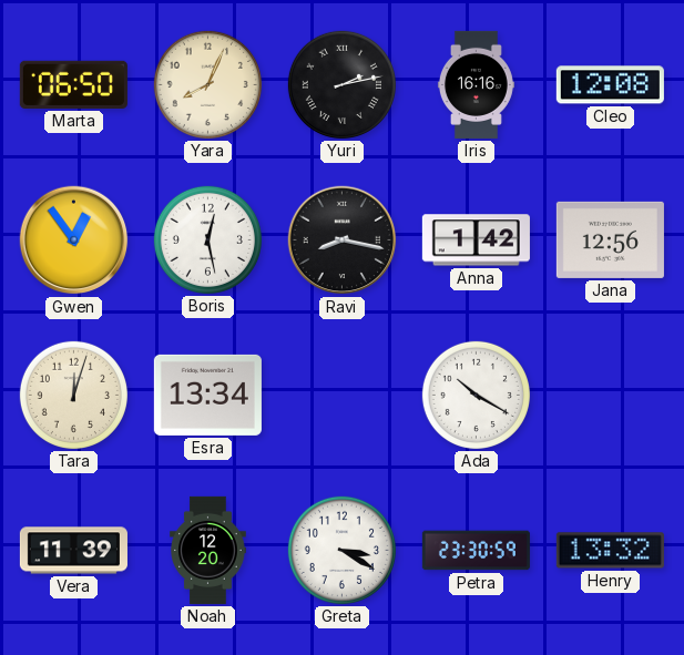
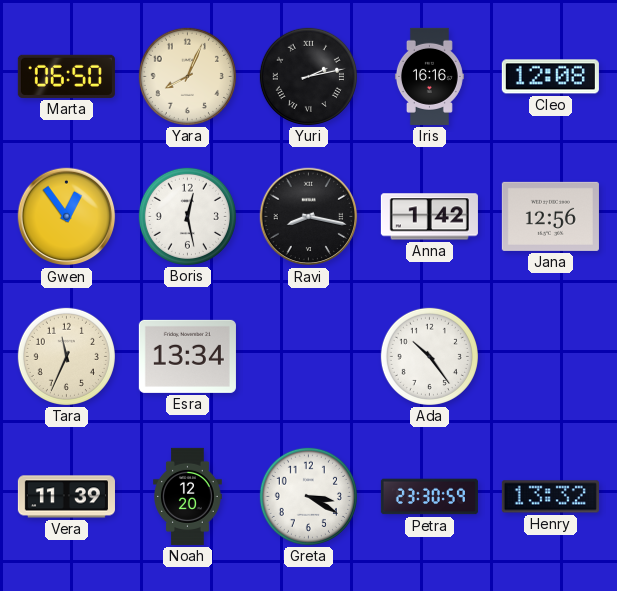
Tara: 12:03 -> 11:34
Ada: 10:20 -> 10:24
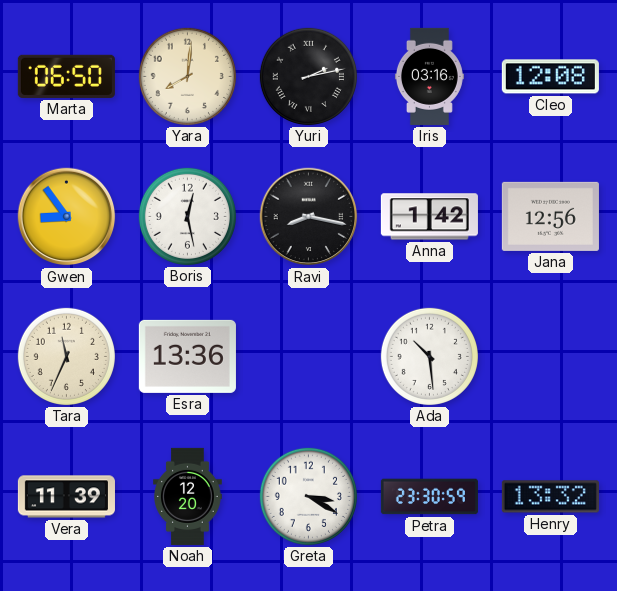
Yara: 8:04 -> 8:01
Iris: 16:16 -> 03:16
Gwen: 12:54 -> 8:54
Esra: 13:34 -> 13:36
Ada: 10:24 -> 10:29
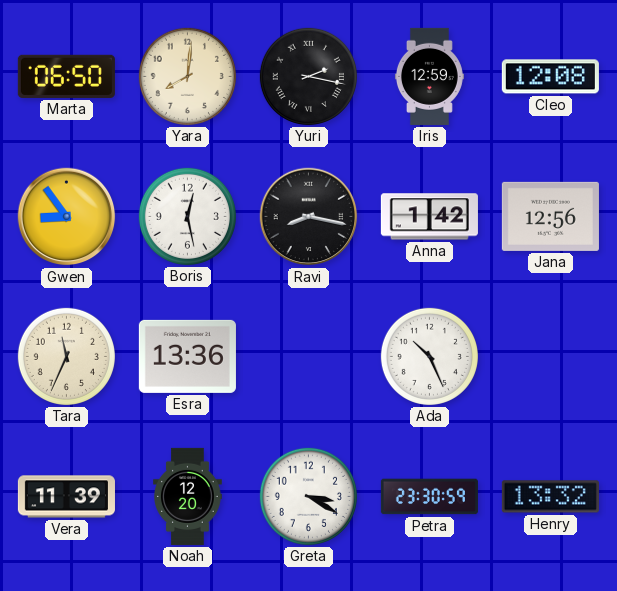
Yuri: 2:13 -> 2:17
Iris: 03:16 -> 12:59
Ada: 10:29 -> 10:26
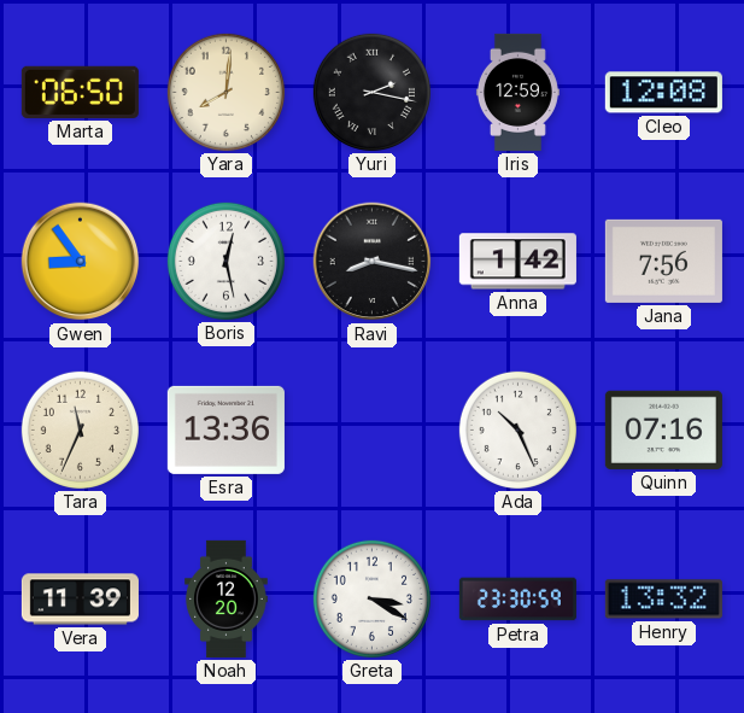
Jana: 12:56 -> 7:56
Quinn: none -> 07:16
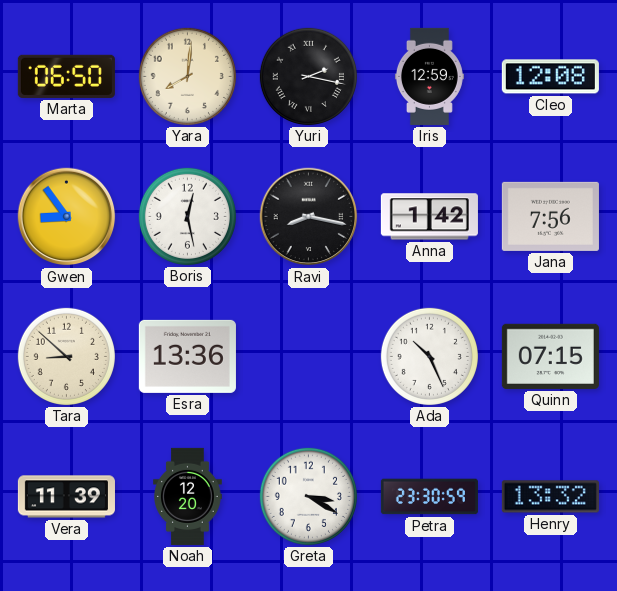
Tara: 11:34 -> 8:52
Quinn: 07:16 -> 07:15
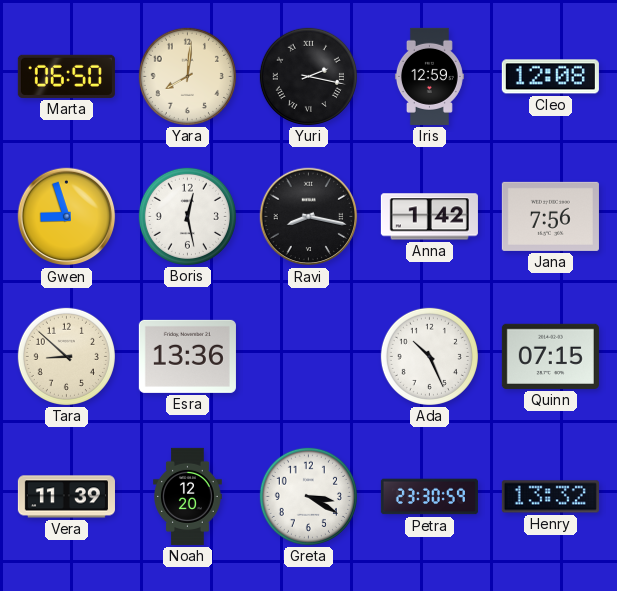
Gwen: 8:54 -> 8:57
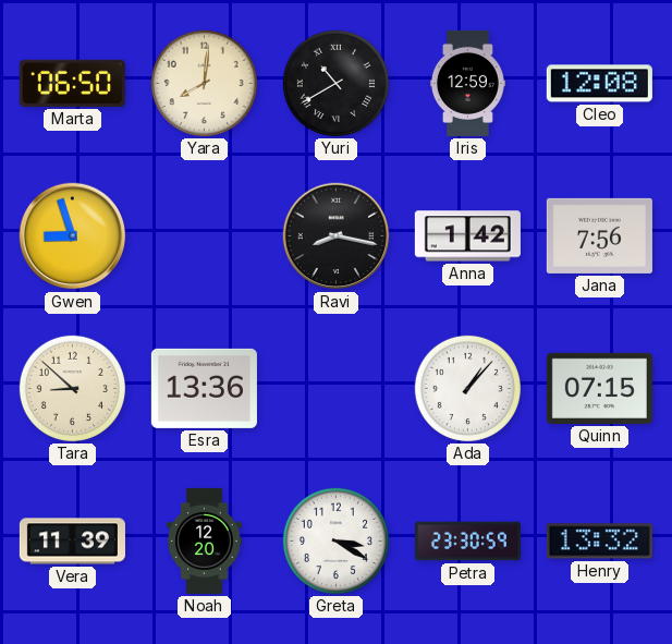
Yuri: 2:17 -> 10:40
Boris: 12:28 -> none
Ada: 10:26 -> 1:07
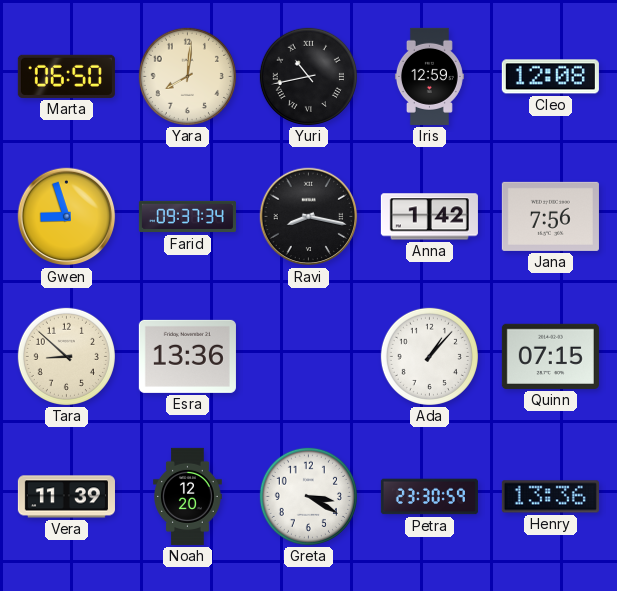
Yuri: 10:40 -> 10:43
Farid: none -> 09:37
Henry: 13:32 -> 13:36
